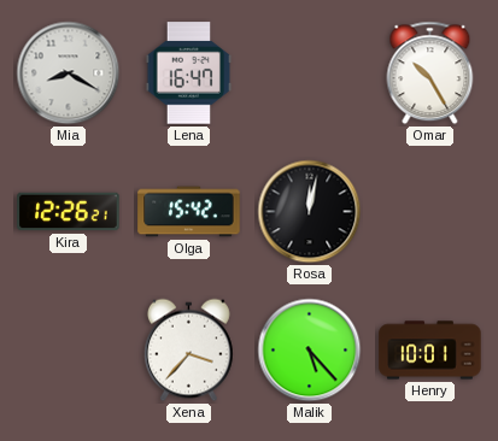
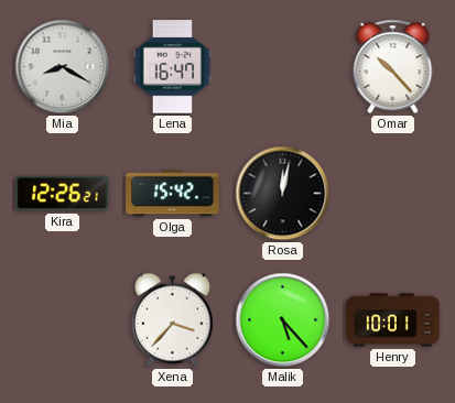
Omar: 10:25 -> 10:23
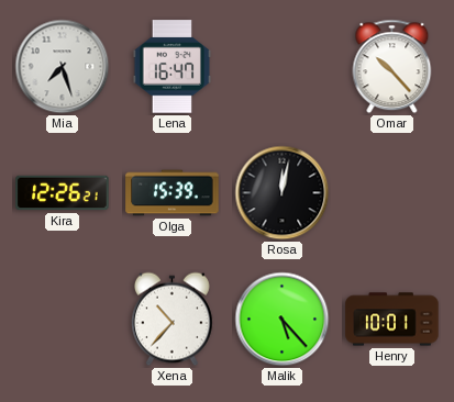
Mia: 8:20 -> 7:27
Olga: 15:42 -> 15:39
Xena: 3:37 -> 10:37
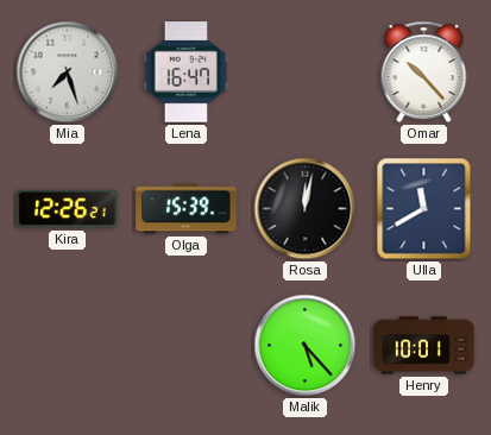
Ulla: none -> 11:40
Xena: 10:37 -> none
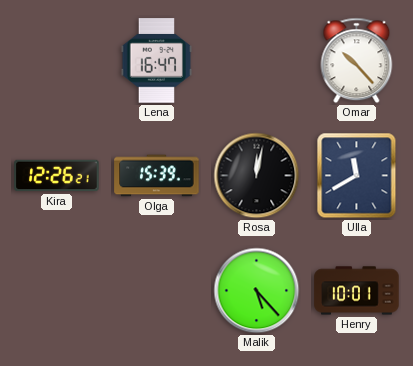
Mia: 7:27 -> none
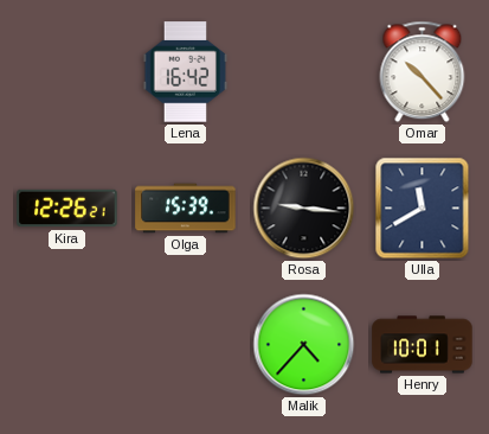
Lena: 16:47 -> 16:42
Rosa: 12:02 -> 9:16
Malik: 5:23 -> 4:37
